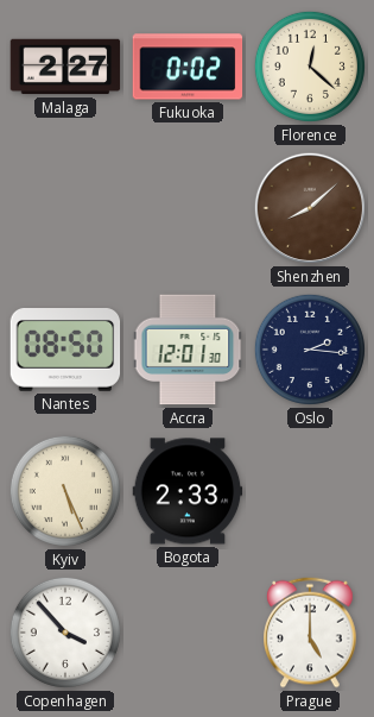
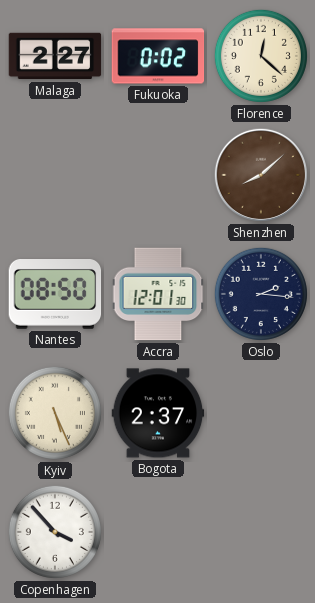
Bogota: 2:33 -> 2:37
Prague: 5:00 -> none
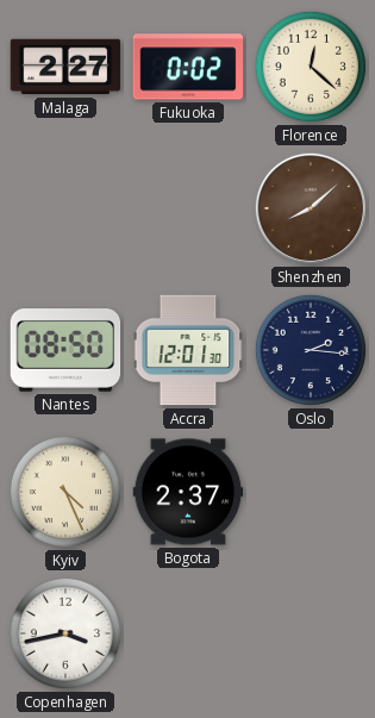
Kyiv: 5:26 -> 4:26
Copenhagen: 3:53 -> 3:43
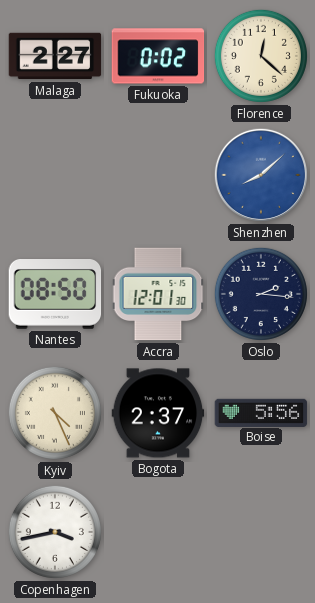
Shenzhen dial: brown -> blue
Boise: none -> 5:56
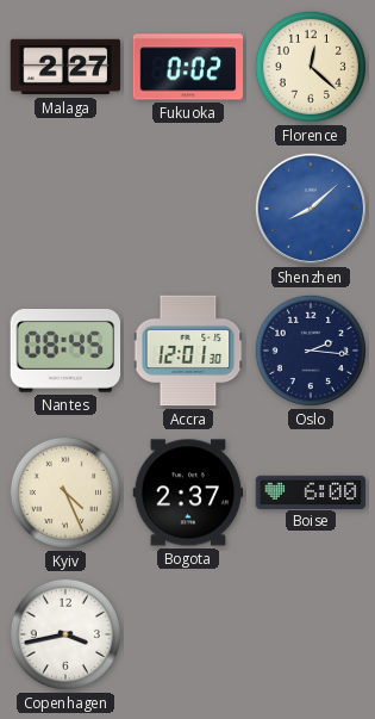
Nantes: 08:50 -> 08:45
Boise: 5:56 -> 6:00
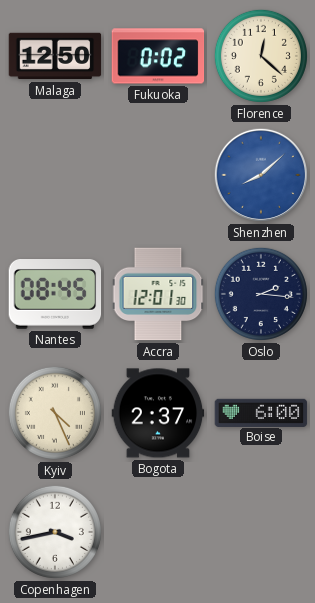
Malaga: 2:27 -> 12:50
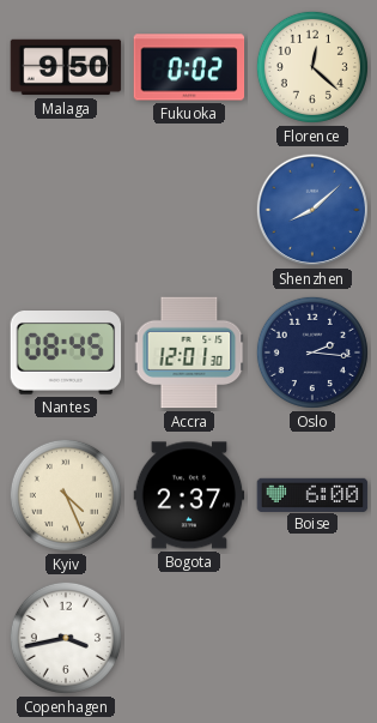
Malaga: 12:50 -> 9:50
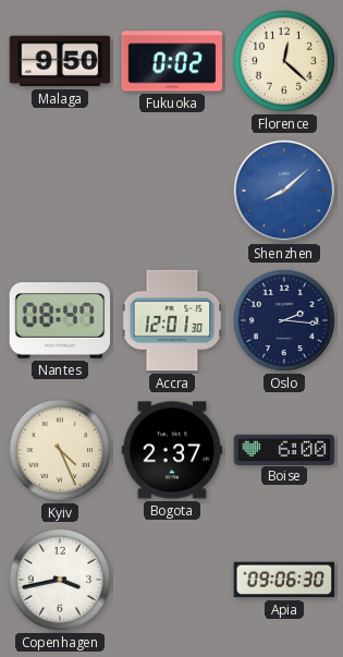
Nantes: 08:45 -> 08:47
Apia: none -> 09:06
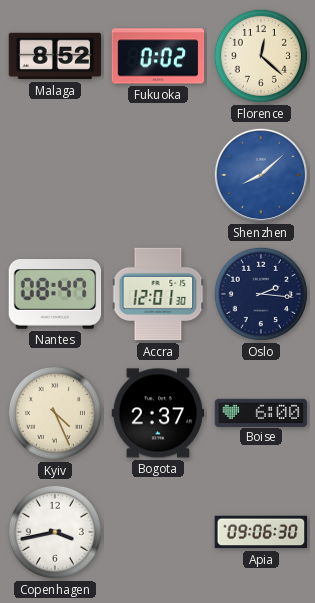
Malaga: 9:50 -> 8:52
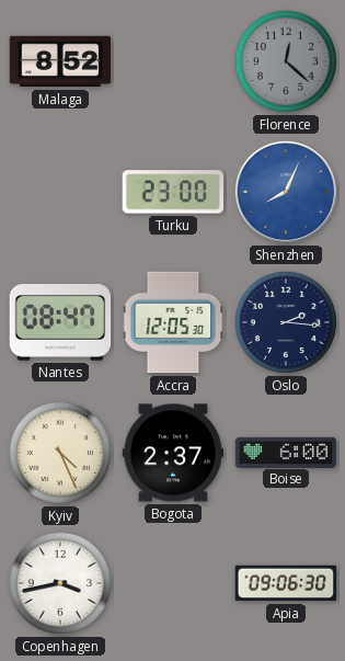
Fukuoka: 0:02 -> none
Florence dial: cream -> grey
Turku: none -> 23:00
Shenzhen: 8:08 -> 8:04
Accra: 12:01 -> 12:05
